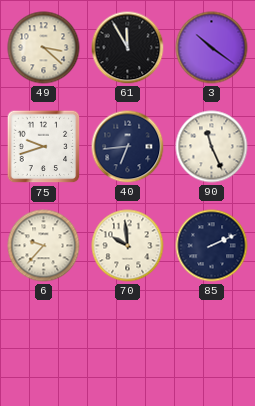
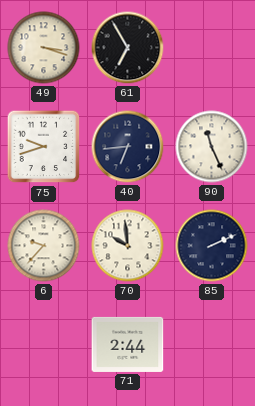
49: 3:22 -> 3:18
61: 11:55 -> 6:55
3: 10:21 -> none
71: none -> 2:44
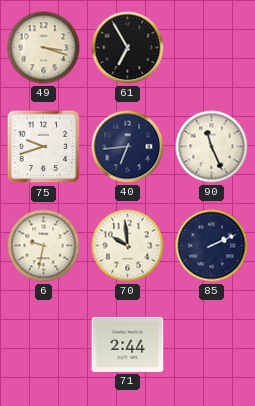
6: 9:37 -> 9:32
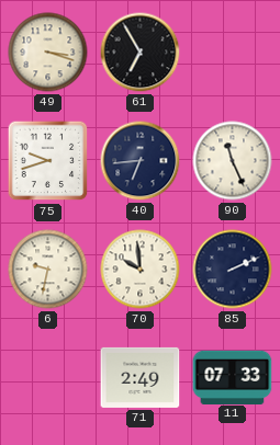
71: 2:44 -> 2:49
11: none -> 07:33
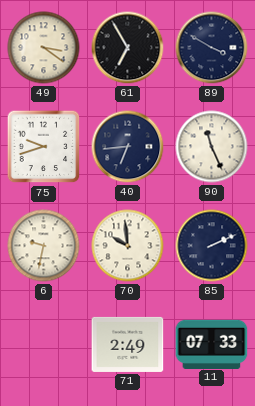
49: 3:18 -> 3:21
89: none -> 3:50
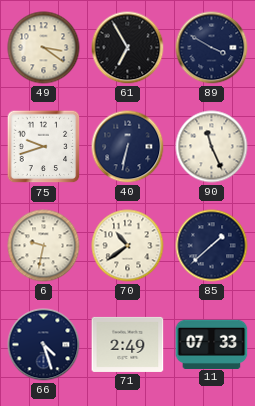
40: 6:44 -> 6:32
70: 9:59 -> 10:39
85: 2:11 -> 1:38
66: none -> 4:27
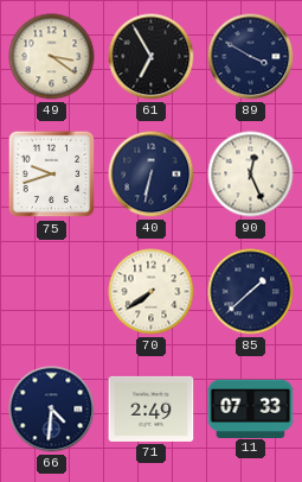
90: 11:26 -> 12:26
6: 9:32 -> none
70: 10:39 -> 7:39
66: 4:27 -> 4:31
